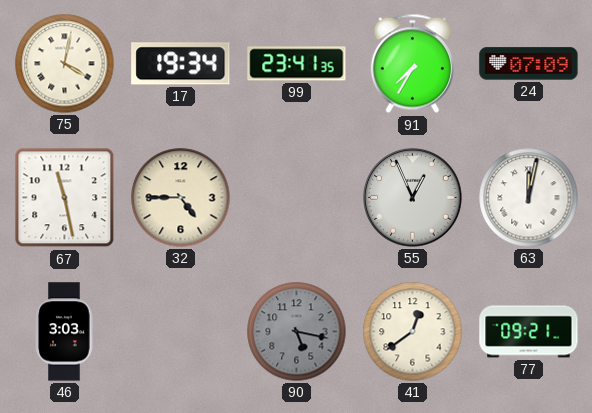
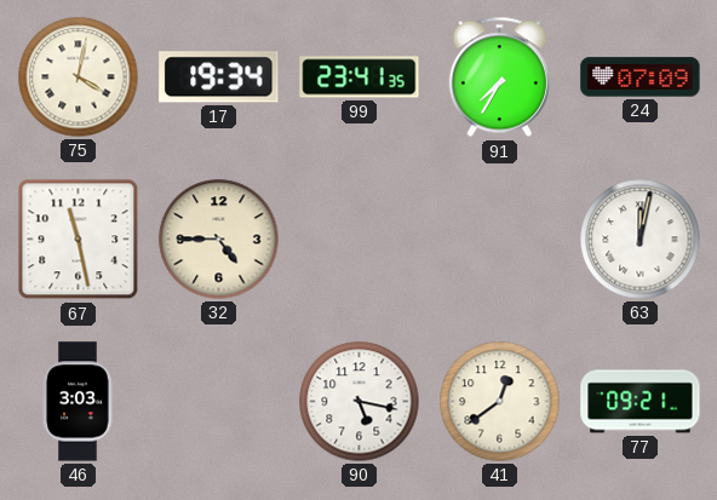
55: 12:56 -> none
90 dial: grey -> white
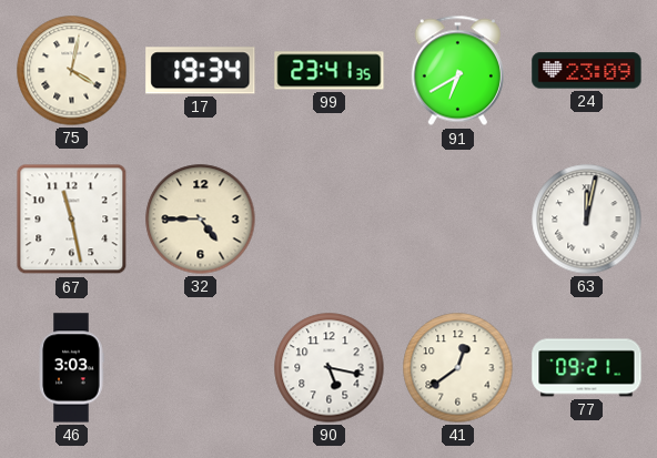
91: 7:35 -> 6:40
24: 07:09 -> 23:09
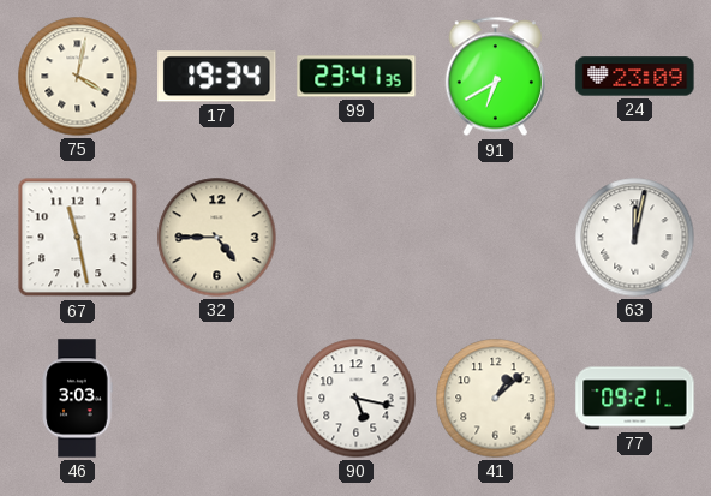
41: 12:39 -> 1:08
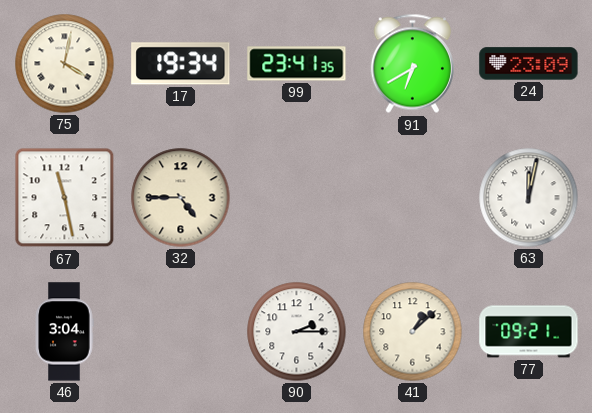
46: 3:03 -> 3:04
90: 5:17 -> 2:15
